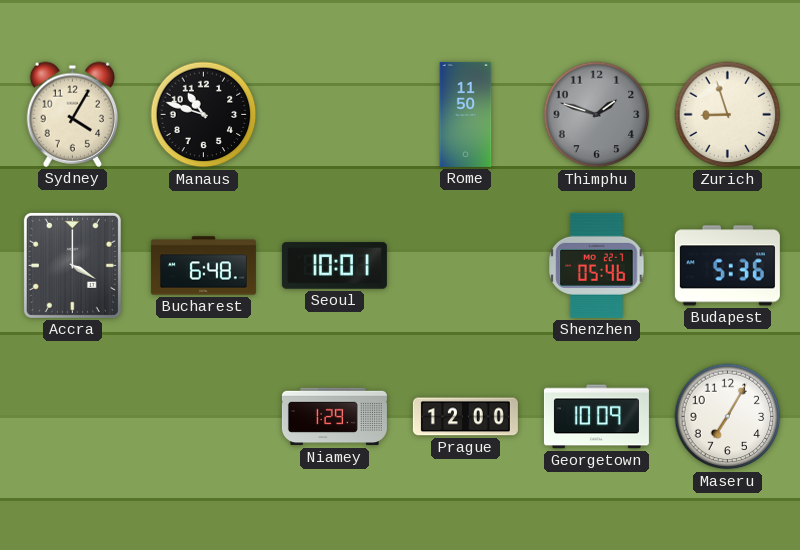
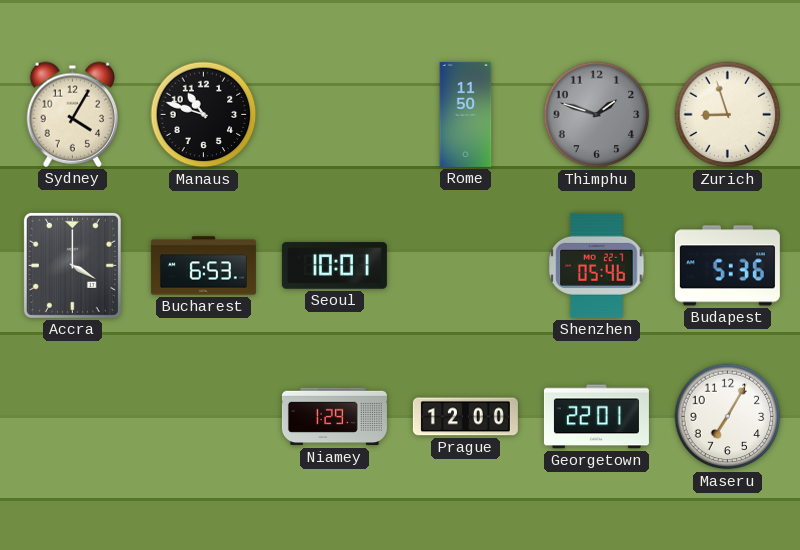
Bucharest: 6:48 -> 6:53
Georgetown: 10:09 -> 22:01
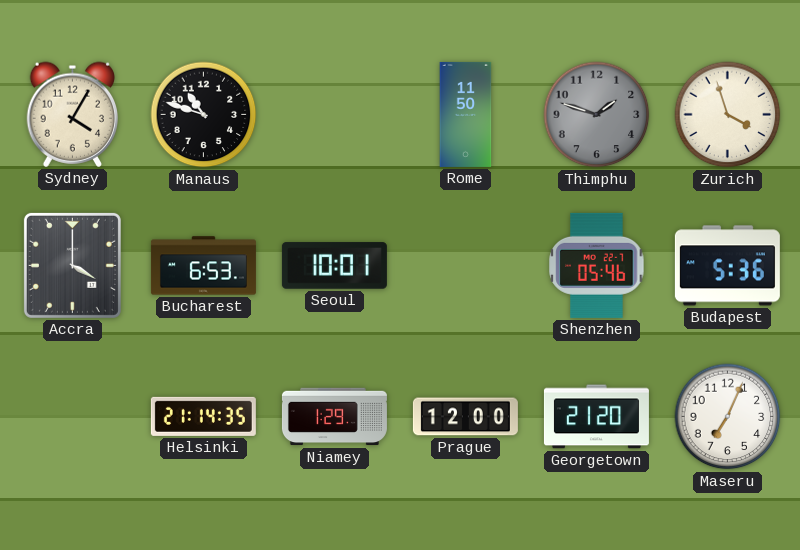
Zurich: 8:57 -> 3:57
Helsinki: none -> 21:14
Georgetown: 22:01 -> 21:20
Maseru: 7:05 -> 7:04
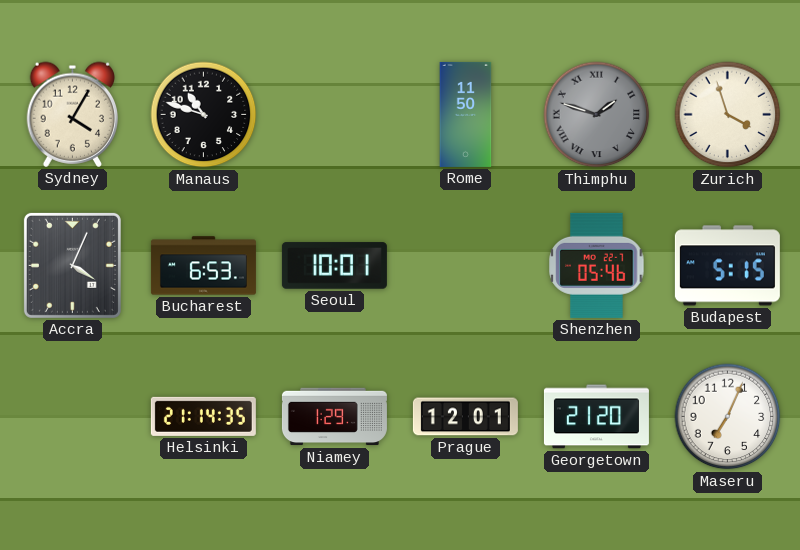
Thimphu numerals: Arabic -> Roman
Accra: 4:00 -> 4:04
Budapest: 5:36 -> 5:15
Prague: 12:00 -> 12:01
